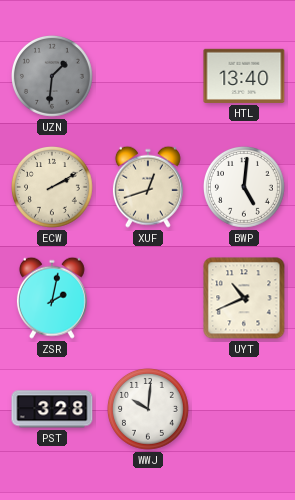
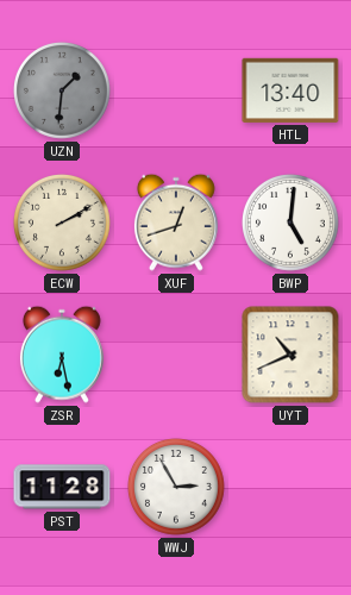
ZSR: 2:02 -> 6:28
PST: 3:28 -> 11:28
WWJ: 10:01 -> 2:55
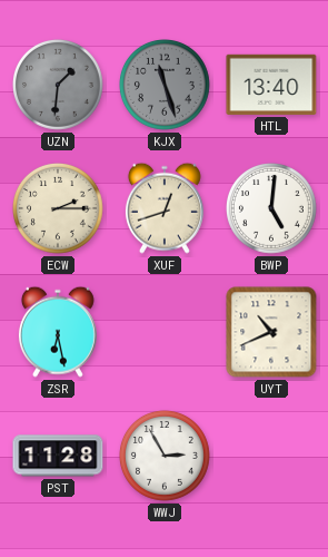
KJX: none -> 11:27
ECW: 2:10 -> 2:15
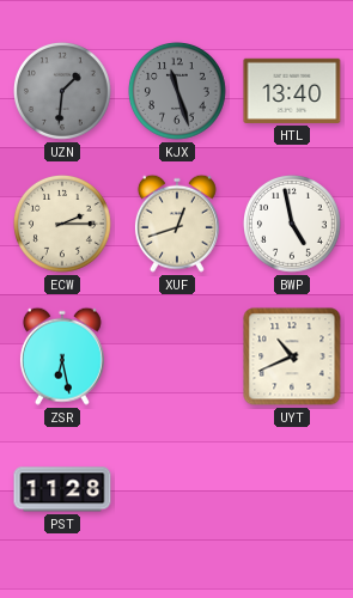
BWP: 5:01 -> 4:58
WWJ: 2:55 -> none
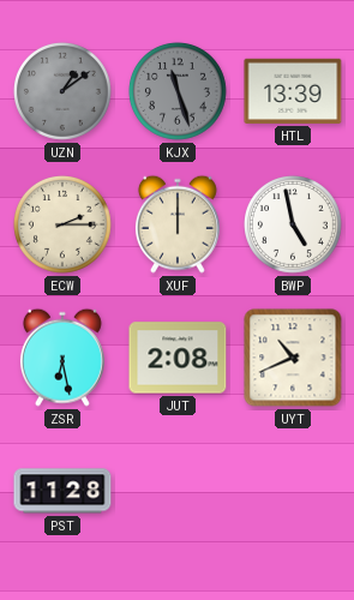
UZN: 1:31 -> 1:09
HTL: 13:40 -> 13:39
XUF: 12:42 -> 12:00
JUT: none -> 2:08
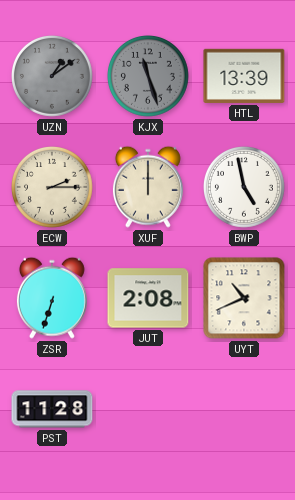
ZSR: 6:28 -> 6:33
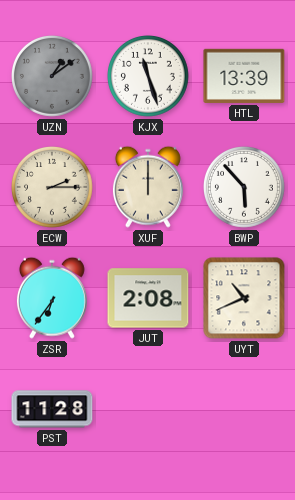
KJX dial: grey -> white
BWP: 4:58 -> 5:53
ZSR: 6:33 -> 6:36
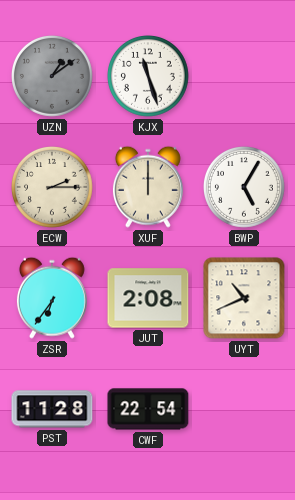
HTL: 13:39 -> none
BWP: 5:53 -> 5:05
CWF: none -> 22:54
